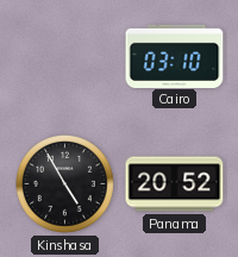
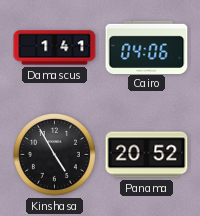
Damascus: none -> 1:41
Cairo: 03:10 -> 04:06
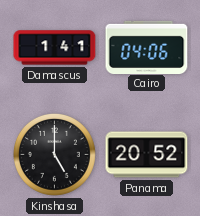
Kinshasa: 4:55 -> 5:00
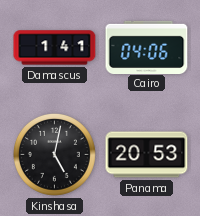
Kinshasa: 5:00 -> 5:02
Panama: 20:52 -> 20:53
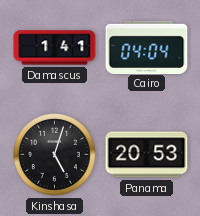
Cairo: 04:06 -> 04:04
Kinshasa: 5:02 -> 5:03
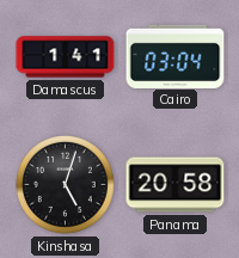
Cairo: 04:04 -> 03:04
Panama: 20:53 -> 20:58
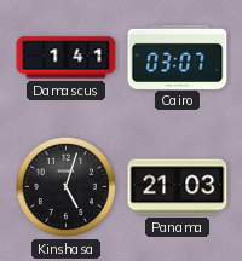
Cairo: 03:04 -> 03:07
Panama: 20:58 -> 21:03
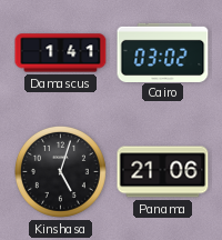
Cairo: 03:07 -> 03:02
Panama: 21:03 -> 21:06
